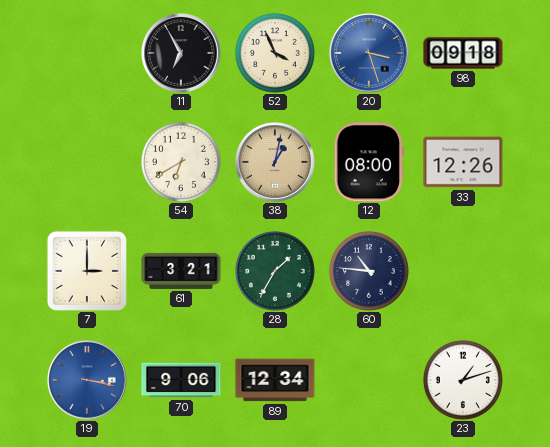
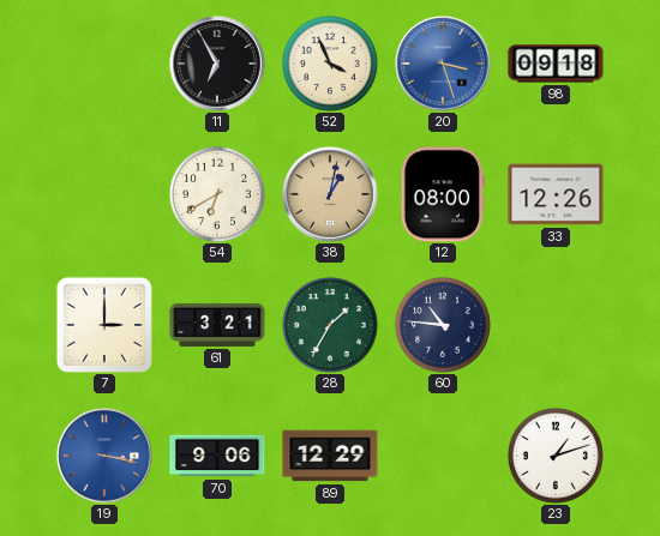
89: 12:34 -> 12:29
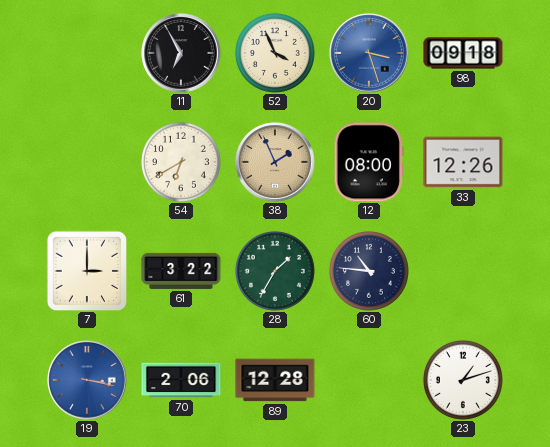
38: 1:02 -> 1:56
61: 3:21 -> 3:22
70: 9:06 -> 2:06
89: 12:29 -> 12:28
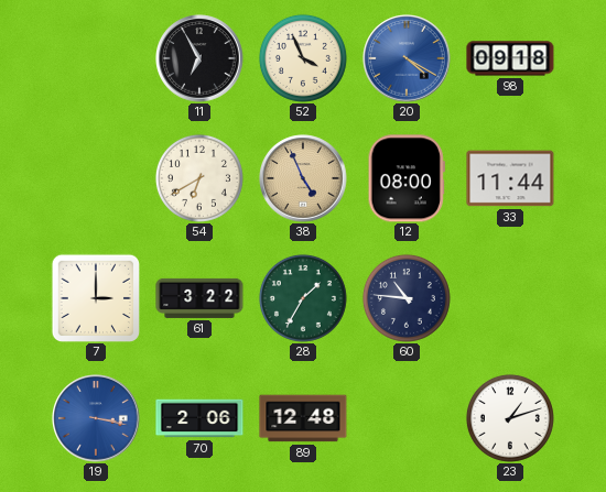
20: 3:27 -> 4:20
38: 1:56 -> 4:56
33: 12:26 -> 11:44
89: 12:28 -> 12:48
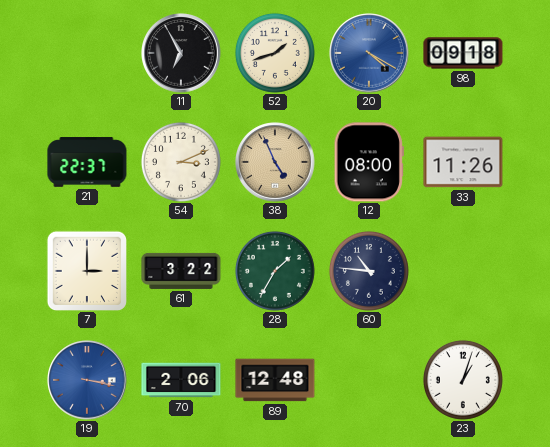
52: 3:56 -> 1:42
21: none -> 22:37
54: 6:40 -> 3:11
33: 11:44 -> 11:26
23: 1:12 -> 1:03
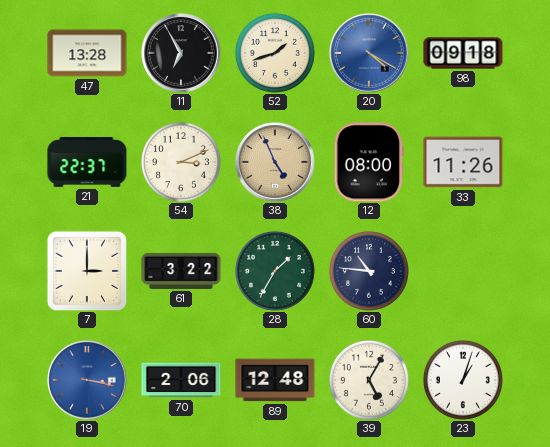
47: none -> 13:28
39: none -> 5:05
